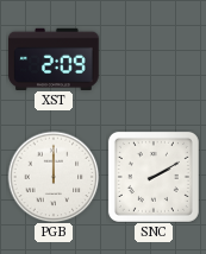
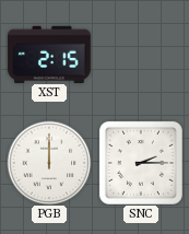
XST: 2:09 -> 2:15
SNC: 2:10 -> 2:15
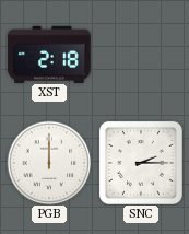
XST: 2:15 -> 2:18
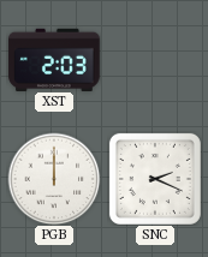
XST: 2:18 -> 2:03
SNC: 2:15 -> 2:19
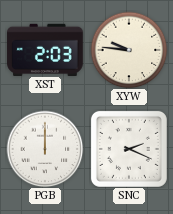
XYW: none -> 9:46
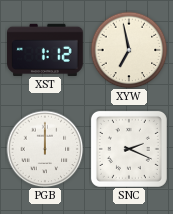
XST: 2:03 -> 1:12
XYW: 9:46 -> 6:58
